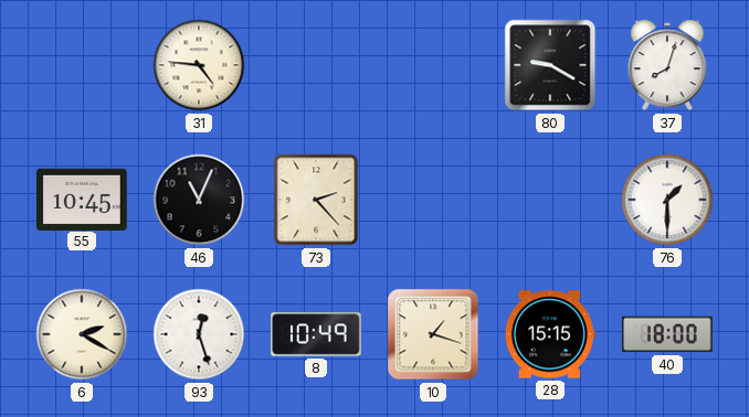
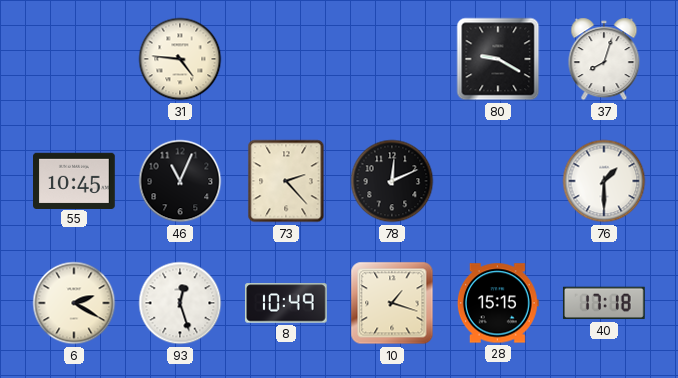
78: none -> 12:11
40: 18:00 -> 17:18
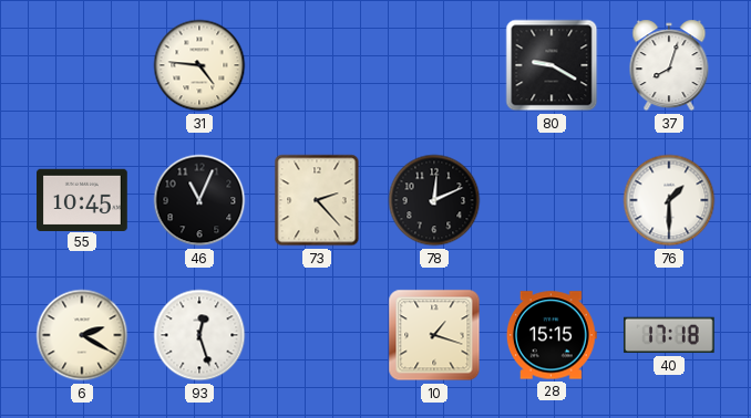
8: 10:49 -> none
